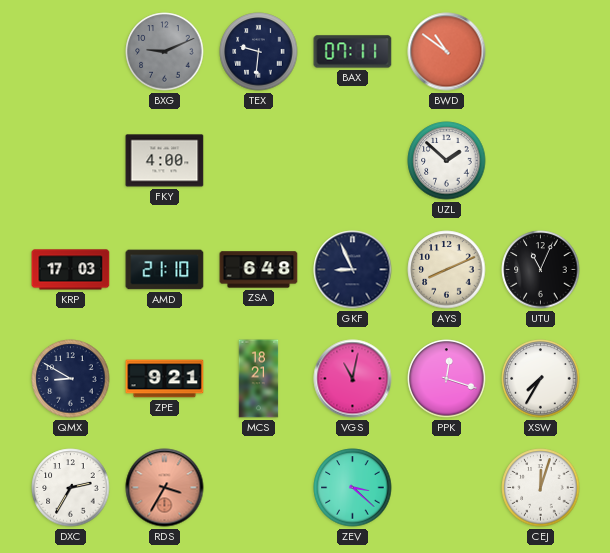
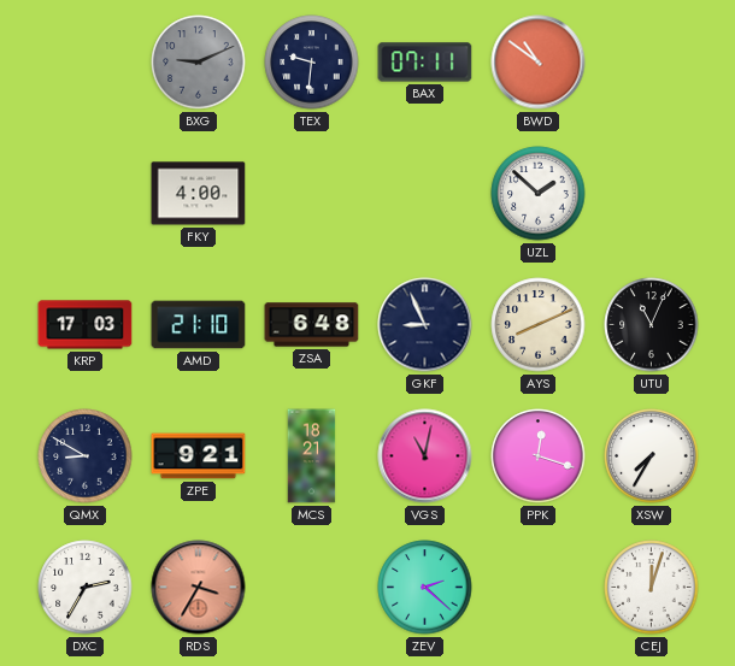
ZEV: 3:22 -> 2:22
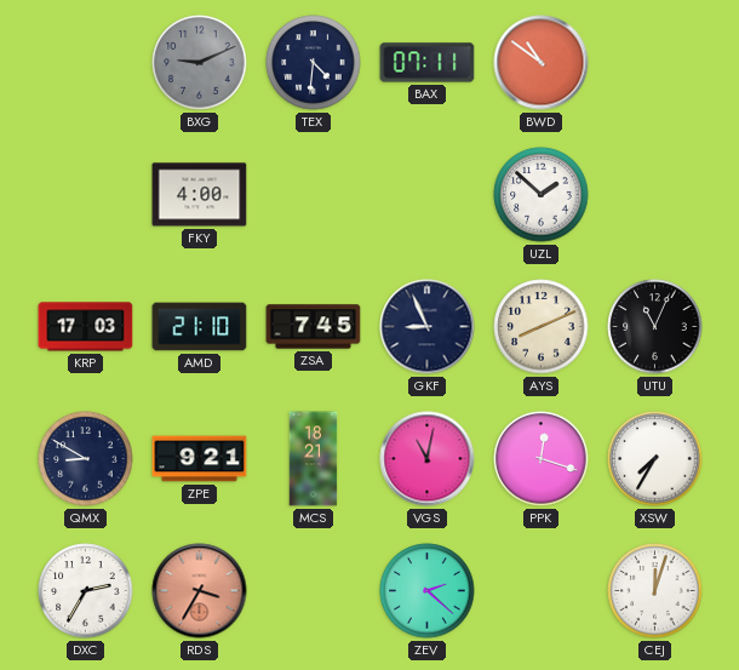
TEX: 9:31 -> 4:31
ZSA: 6:48 -> 7:45
